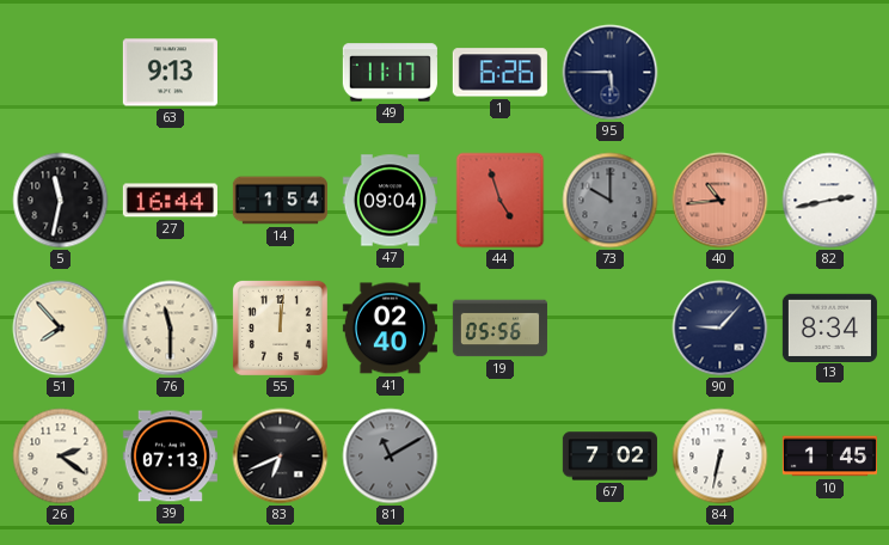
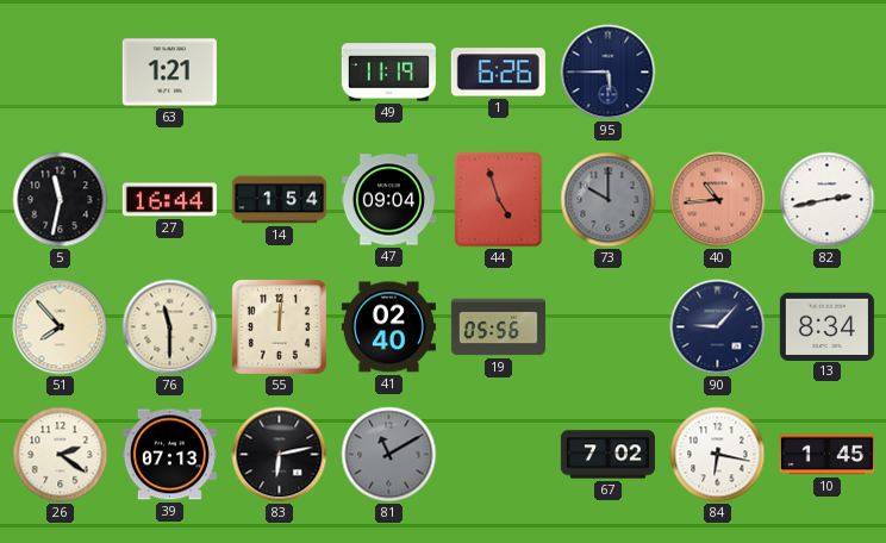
63: 9:13 -> 1:21
49: 11:17 -> 11:19
83: 6:41 -> 6:13
84: 6:32 -> 6:17
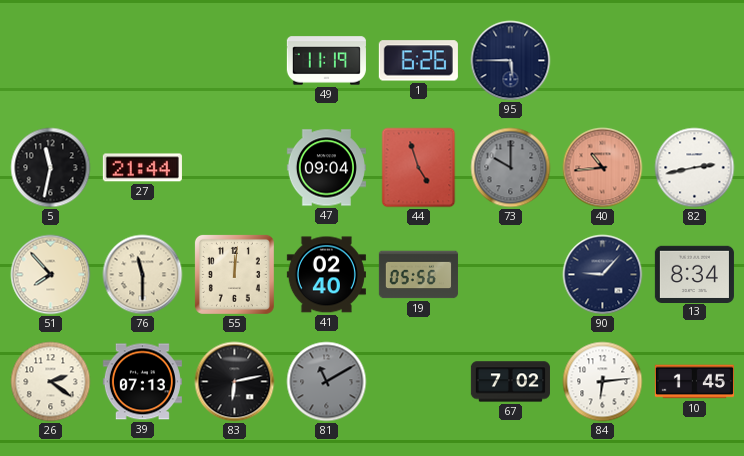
63: 1:21 -> none
27: 16:44 -> 21:44
14: 1:54 -> none
84: 6:17 -> 6:14
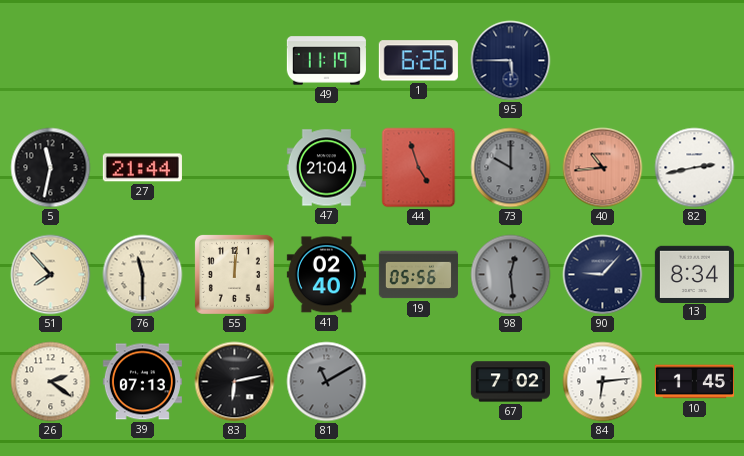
47: 09:04 -> 21:04
98: none -> 12:29
